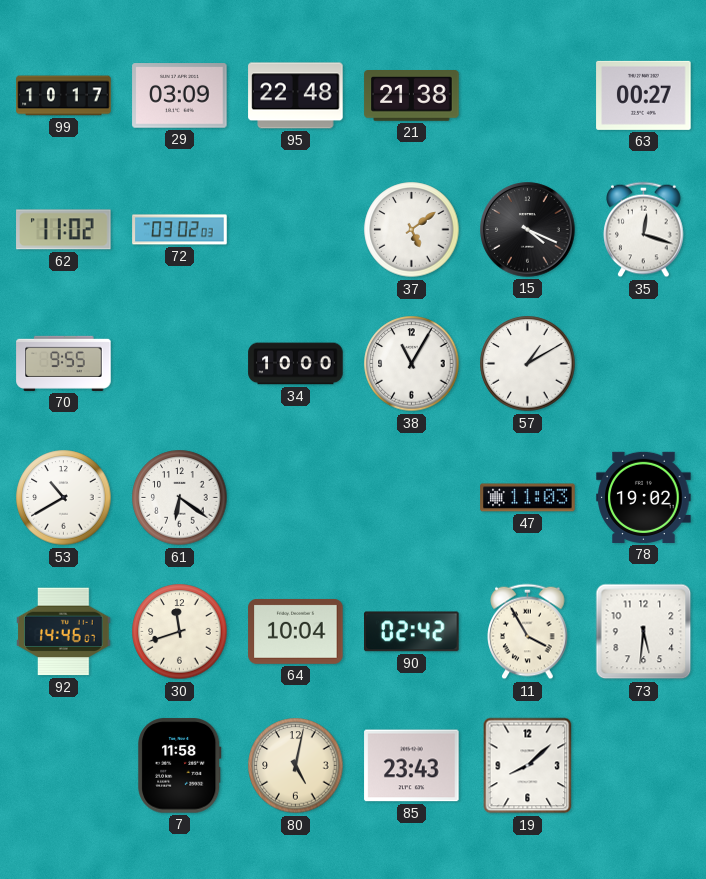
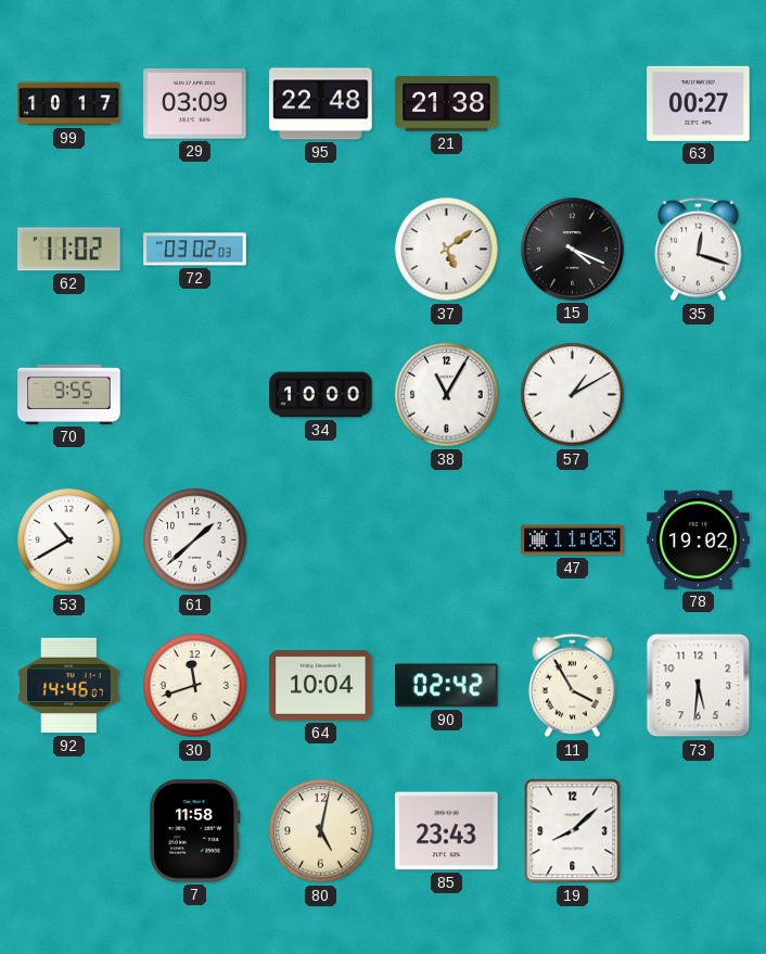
61: 6:21 -> 1:38
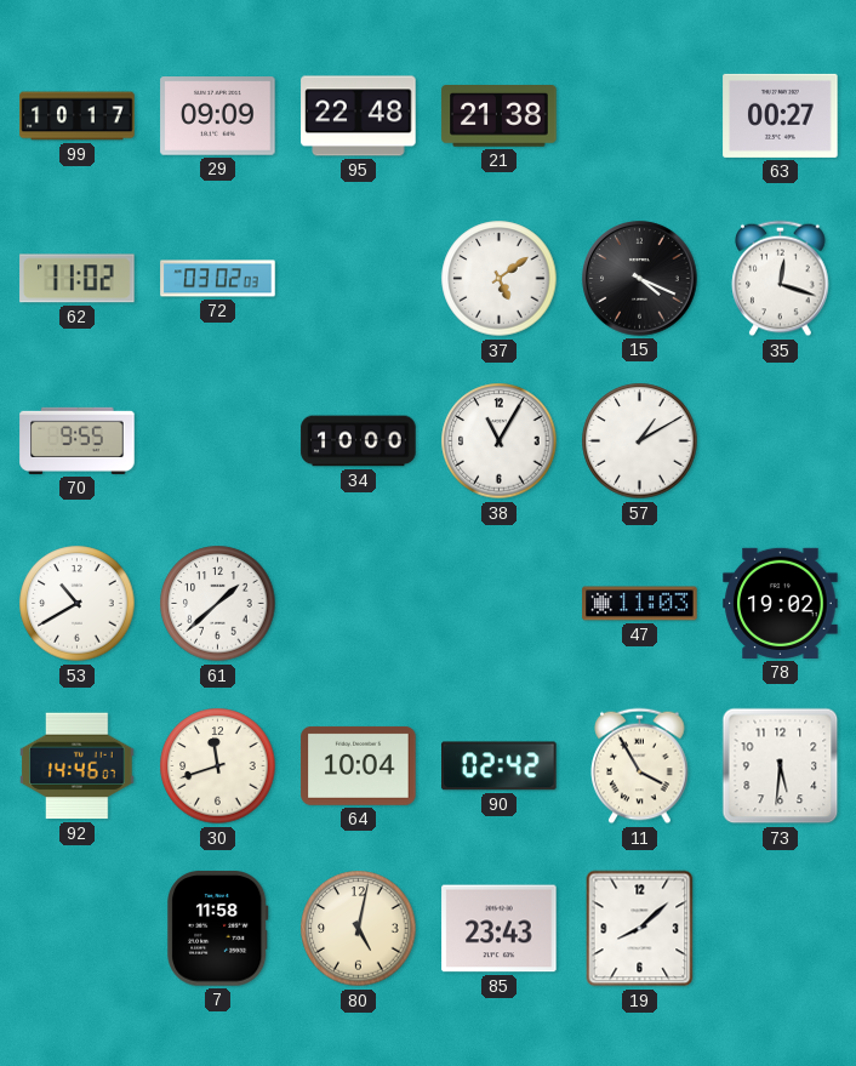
29: 03:09 -> 09:09
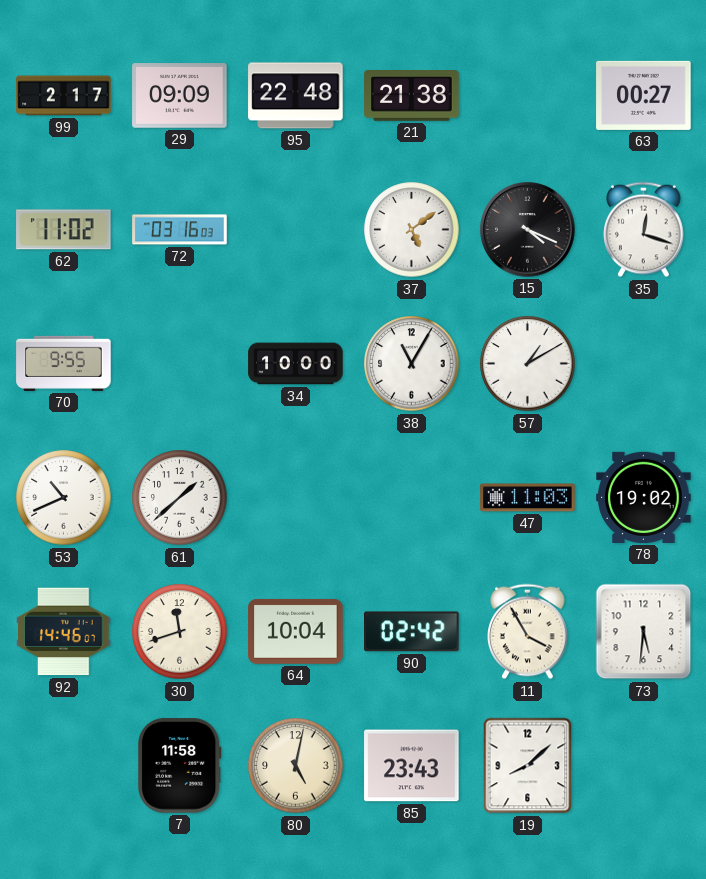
99: 10:17 -> 2:17
72: 03:02 -> 03:16
53: 10:40 -> 10:41
